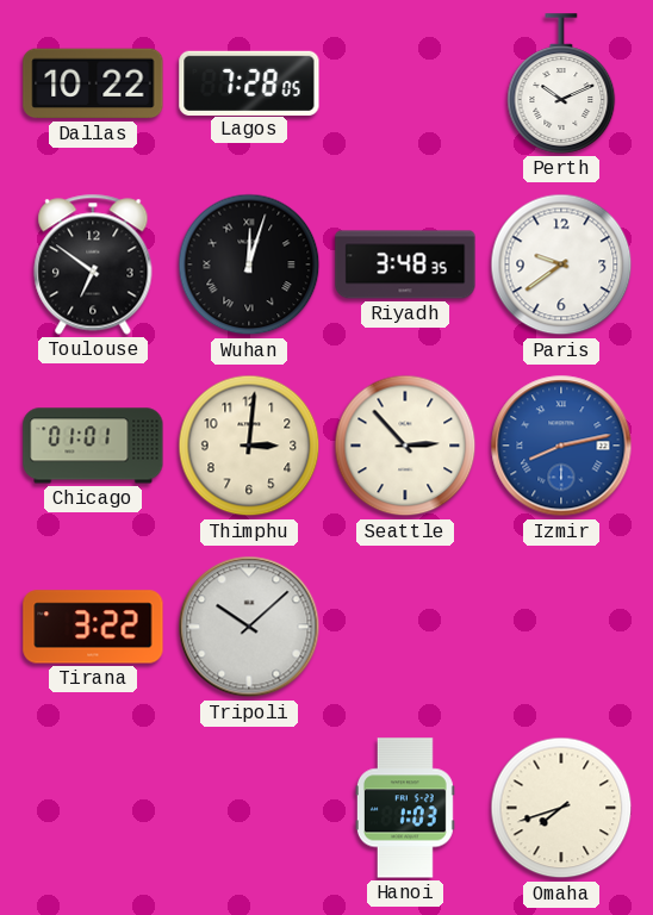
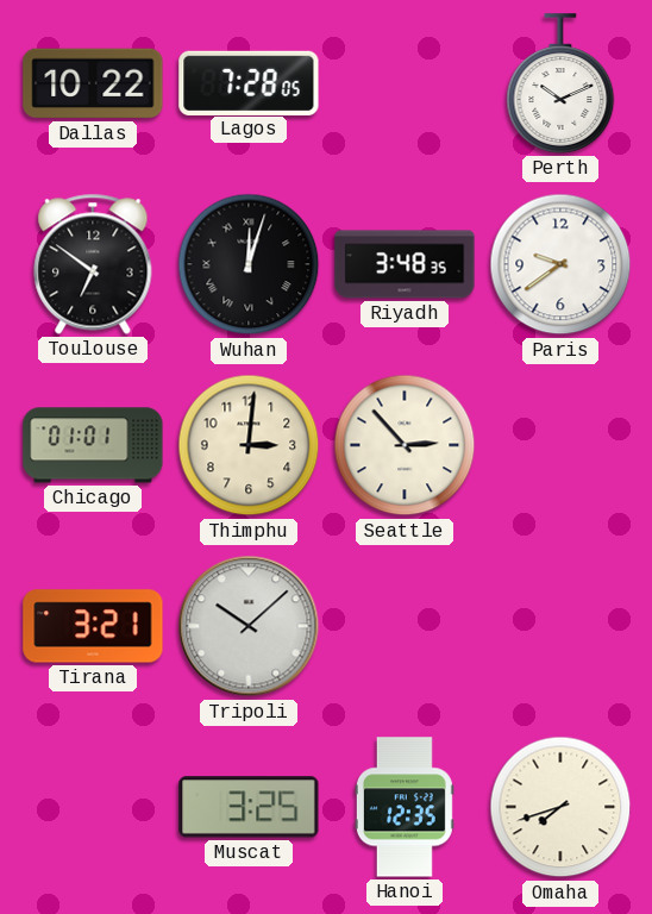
Izmir: 8:13 -> none
Tirana: 3:22 -> 3:21
Muscat: none -> 3:25
Hanoi: 1:03 -> 12:35
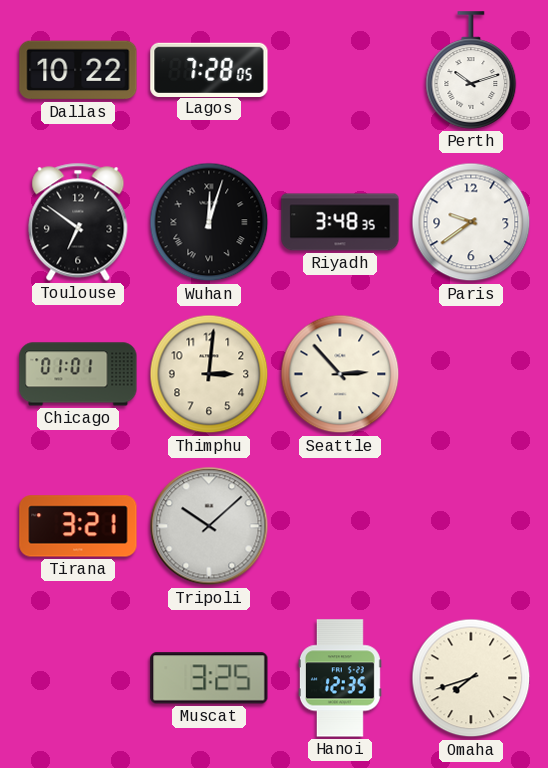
Perth: 10:11 -> 10:12
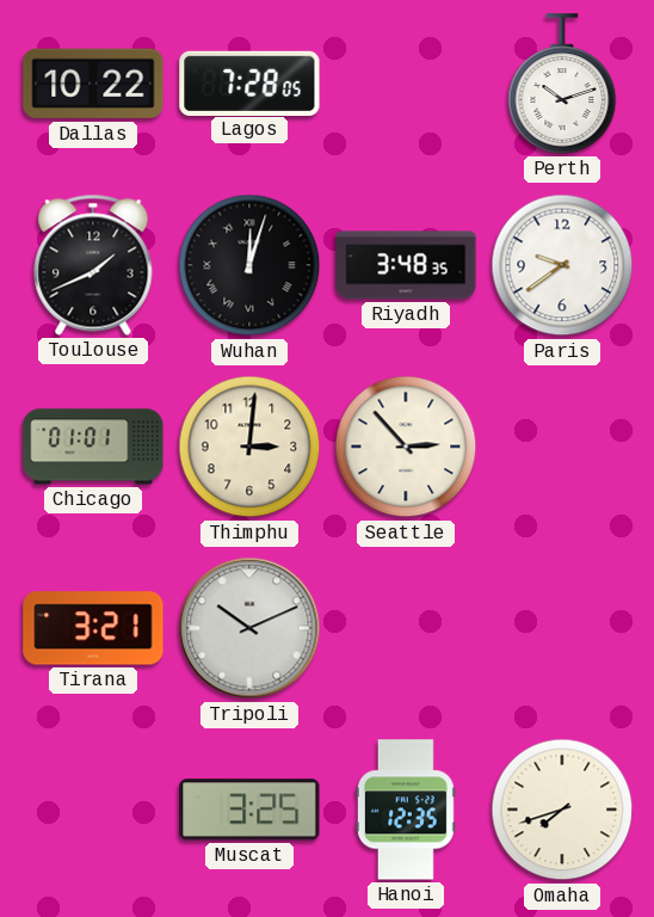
Toulouse: 6:51 -> 1:41
Tripoli: 10:08 -> 10:11
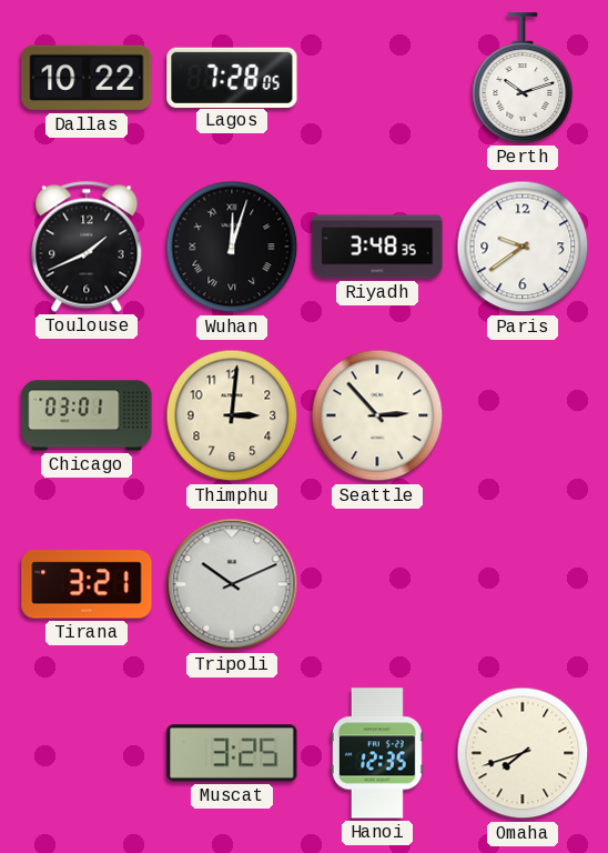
Chicago: 01:01 -> 03:01
